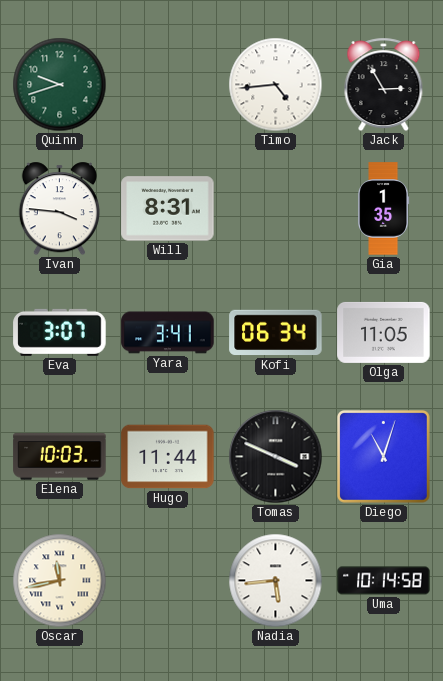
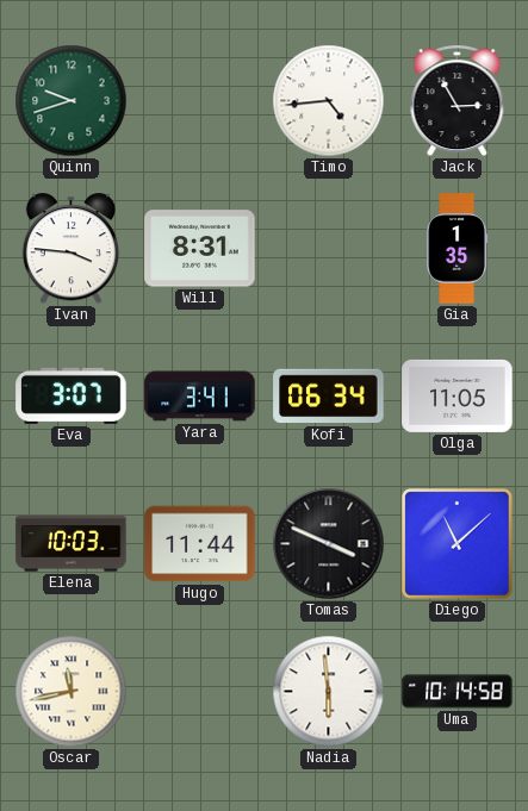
Diego: 11:03 -> 11:08
Nadia: 5:44 -> 5:59
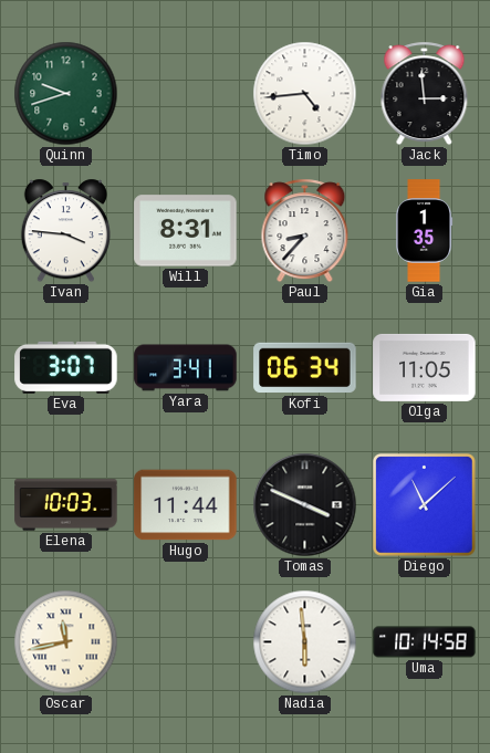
Jack: 2:55 -> 2:59
Paul: none -> 8:37
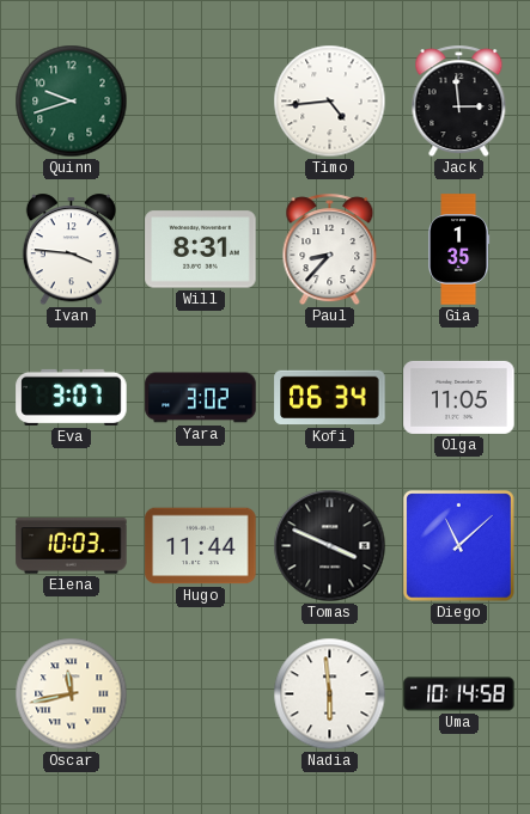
Yara: 3:41 -> 3:02
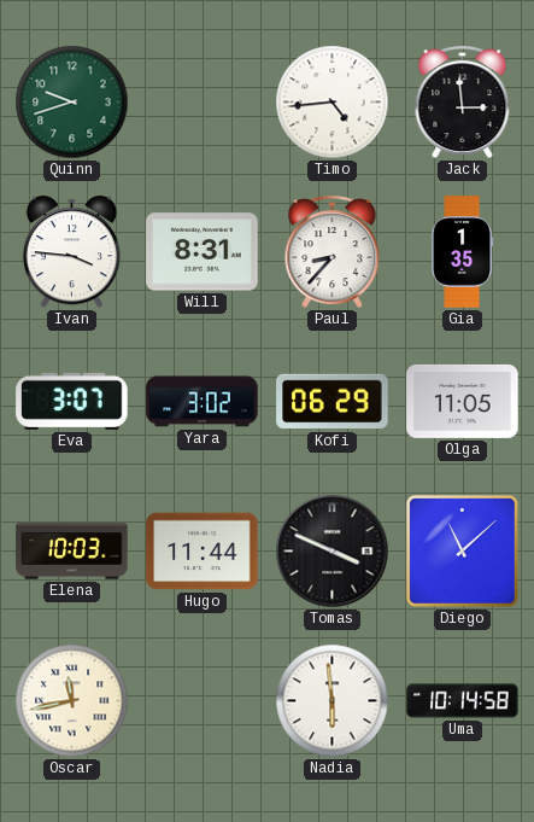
Kofi: 06:34 -> 06:29
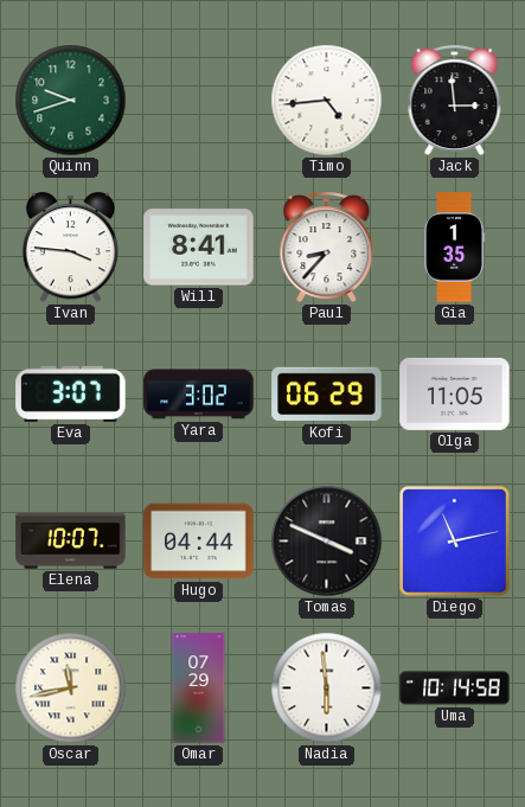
Will: 8:31 -> 8:41
Elena: 10:03 -> 10:07
Hugo: 11:44 -> 04:44
Diego: 11:08 -> 11:13
Omar: none -> 07:29
